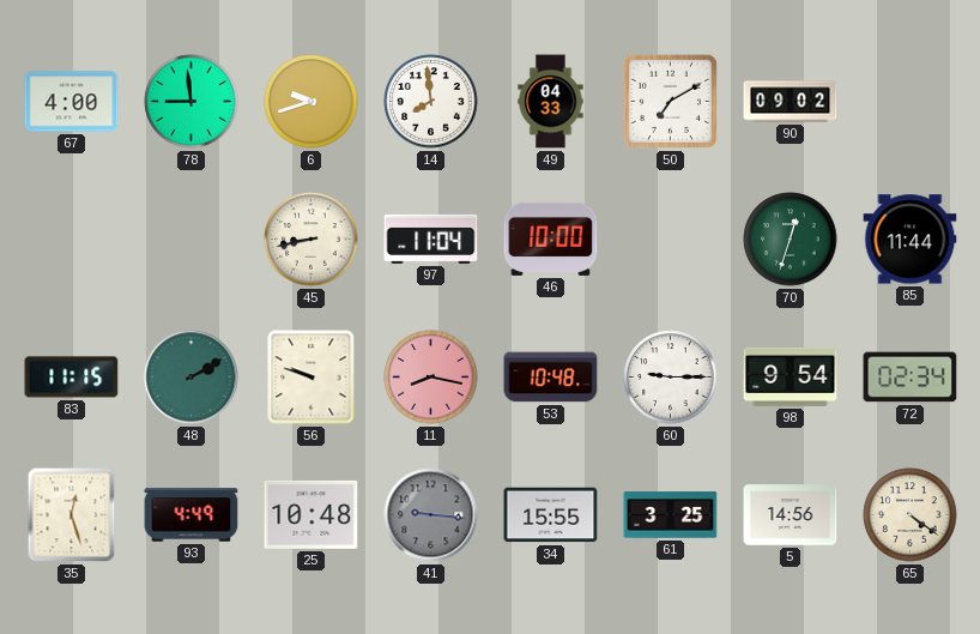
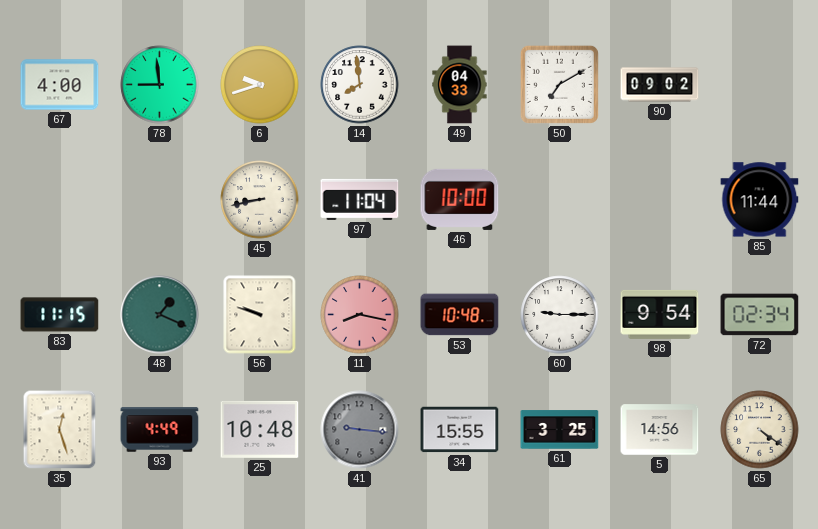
70: 12:33 -> none
48: 2:10 -> 1:19
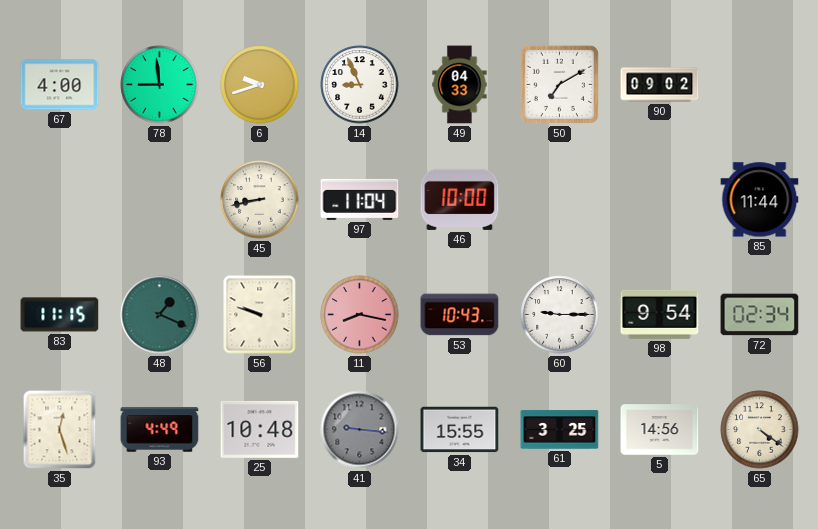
14: 7:59 -> 8:56
53: 10:48 -> 10:43
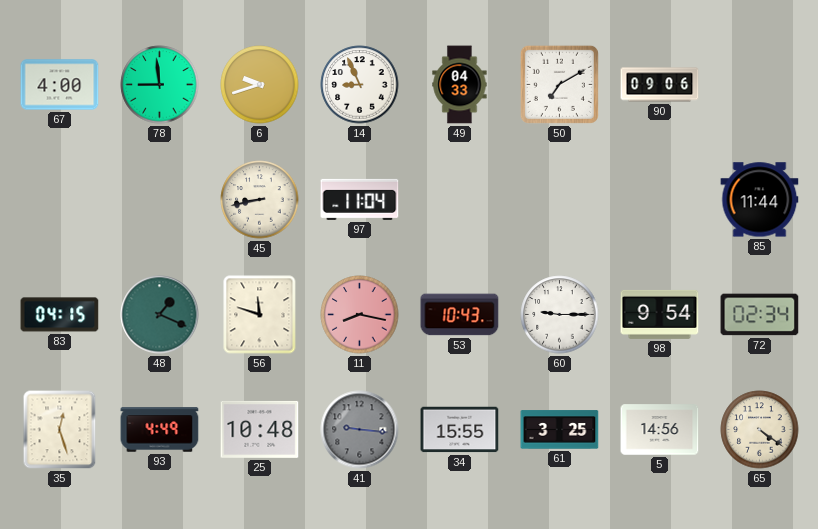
90: 09:02 -> 09:06
46: 10:00 -> none
83: 11:15 -> 04:15
56: 9:48 -> 11:48
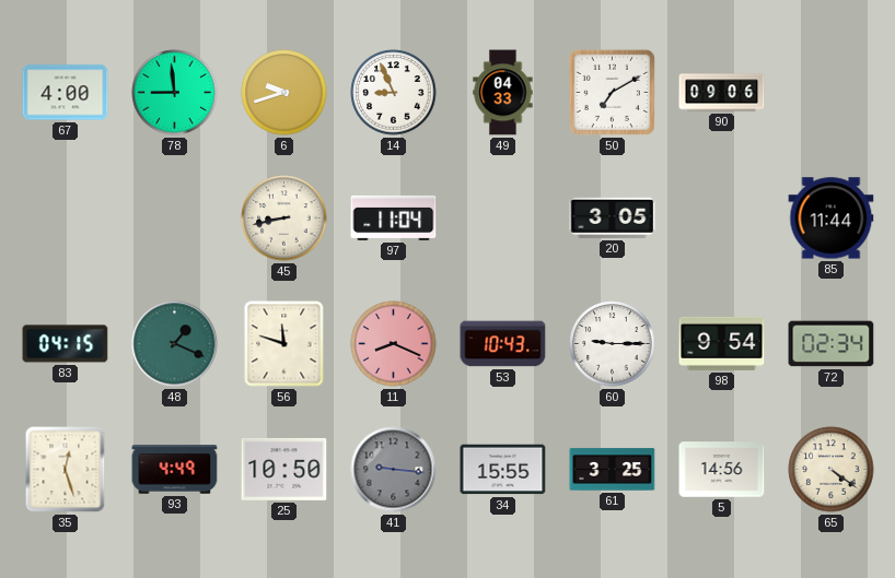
20: none -> 3:05
11: 8:17 -> 8:19
25: 10:48 -> 10:50
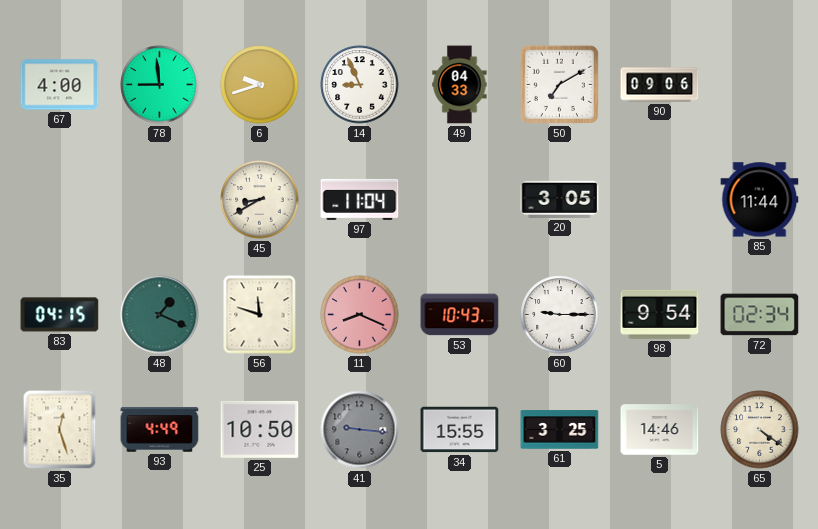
45: 8:43 -> 8:40
5: 14:56 -> 14:46
